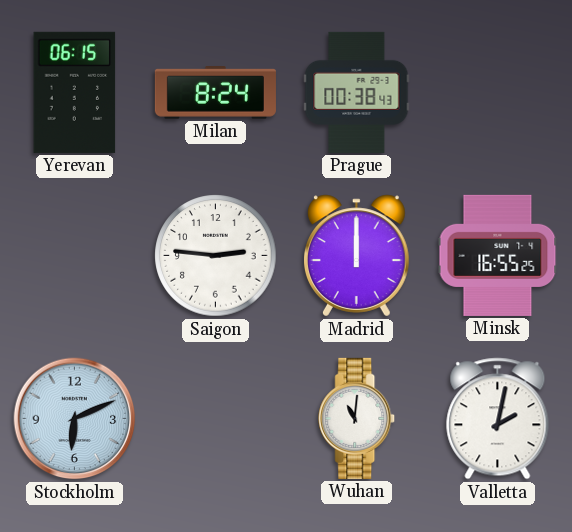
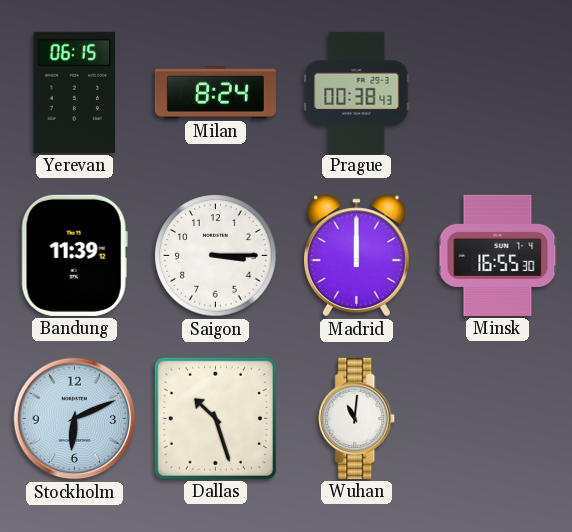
Bandung: none -> 11:39
Saigon: 2:46 -> 3:15
Minsk: 16:55:25 -> 16:55:30
Dallas: none -> 10:27
Valletta: 2:02 -> none
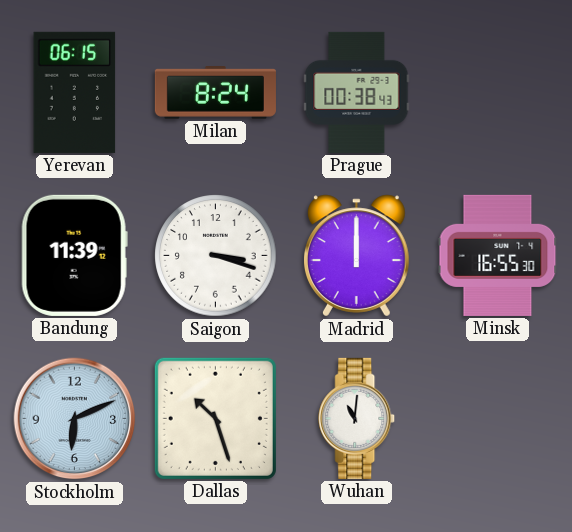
Saigon: 3:15 -> 3:18
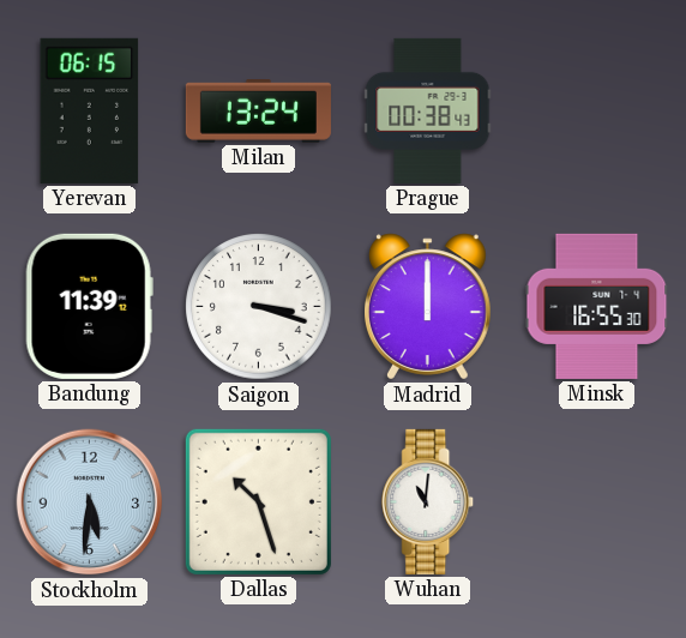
Milan: 8:24 -> 13:24
Stockholm: 6:11 -> 5:31
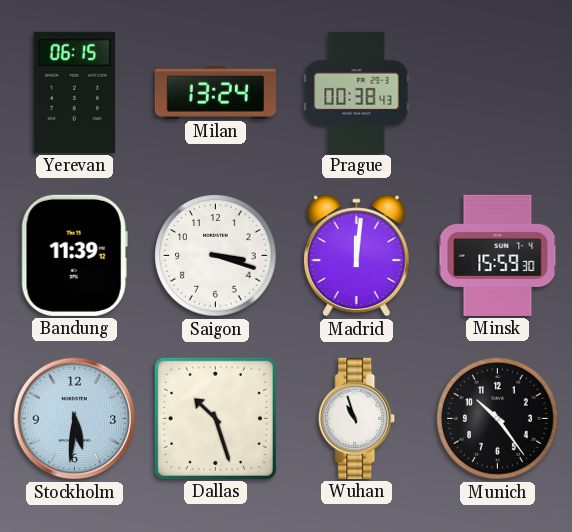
Madrid: 12:00 -> 12:01
Minsk: 16:55 -> 15:59
Wuhan: 11:01 -> 10:57
Munich: none -> 10:24
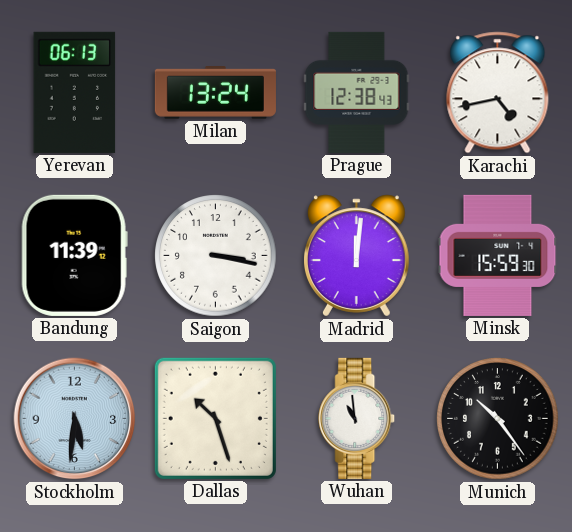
Yerevan: 06:15 -> 06:13
Prague: 00:38 -> 12:38
Karachi: none -> 4:43
Saigon: 3:18 -> 3:17
Wuhan: 10:57 -> 10:59
